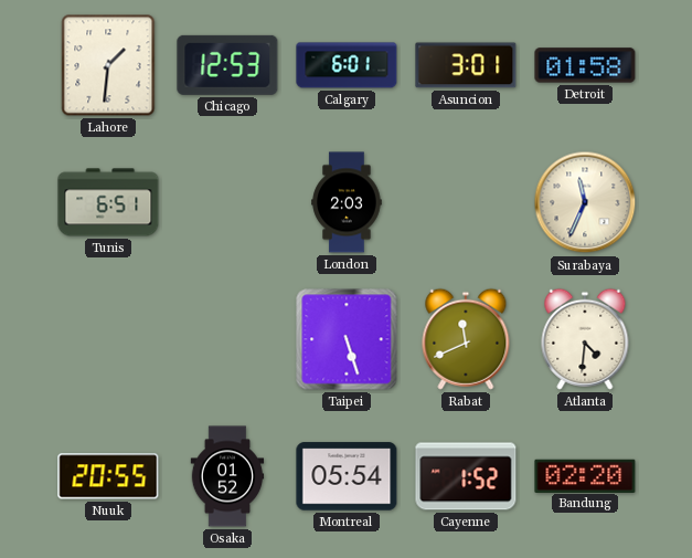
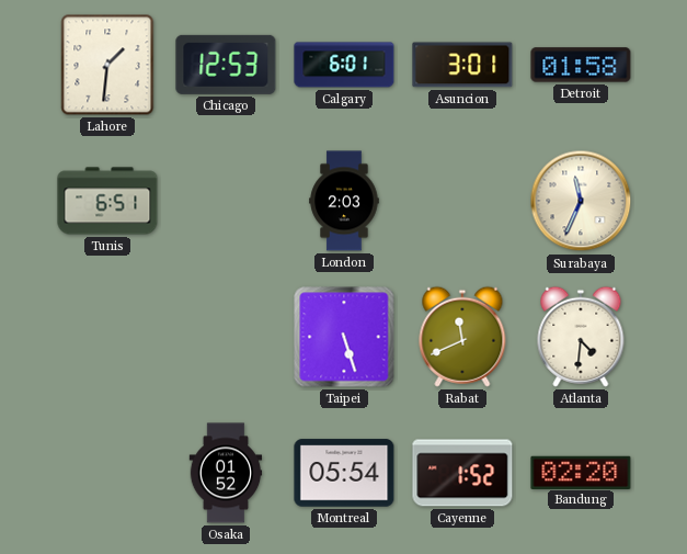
Nuuk: 20:55 -> none
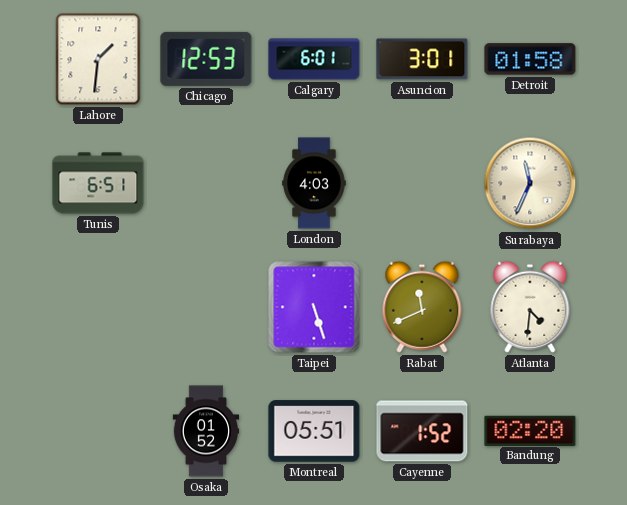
London: 2:03 -> 4:03
Montreal: 05:54 -> 05:51
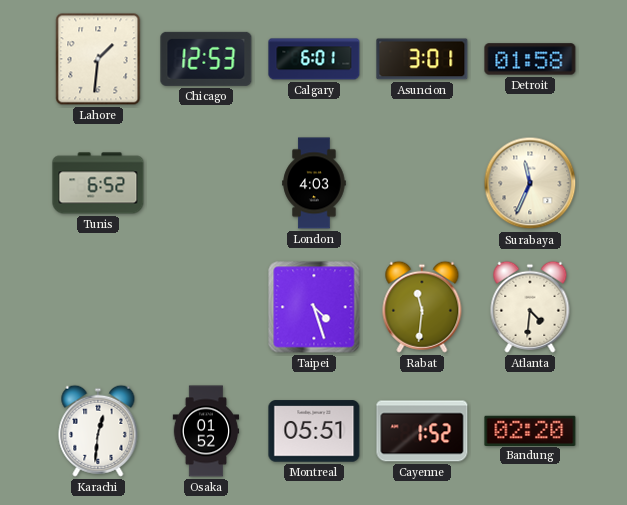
Tunis: 6:51 -> 6:52
Taipei: 5:27 -> 4:27
Rabat: 11:41 -> 11:31
Karachi: none -> 12:31
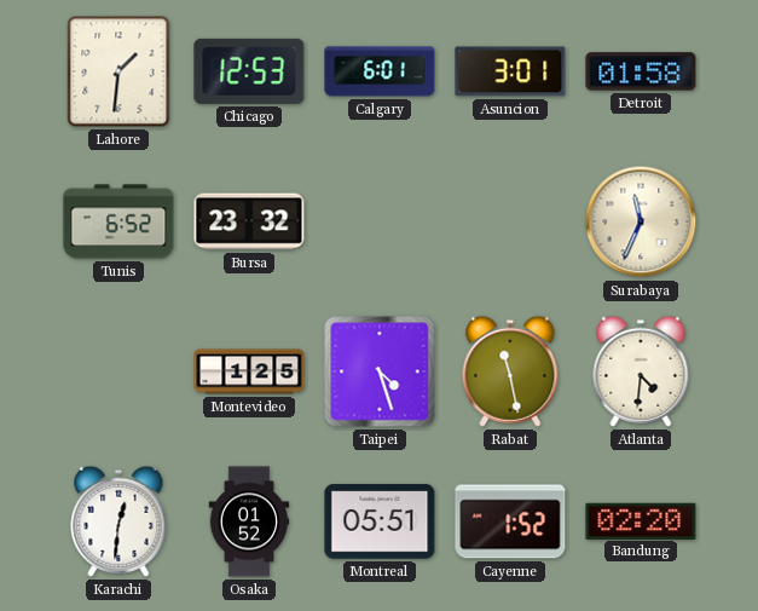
Bursa: none -> 23:32
London: 4:03 -> none
Montevideo: none -> 1:25
Rabat: 11:31 -> 11:28
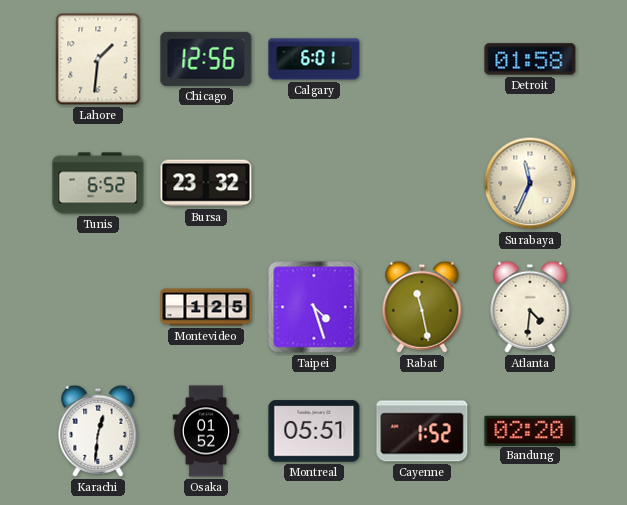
Chicago: 12:53 -> 12:56
Asuncion: 3:01 -> none
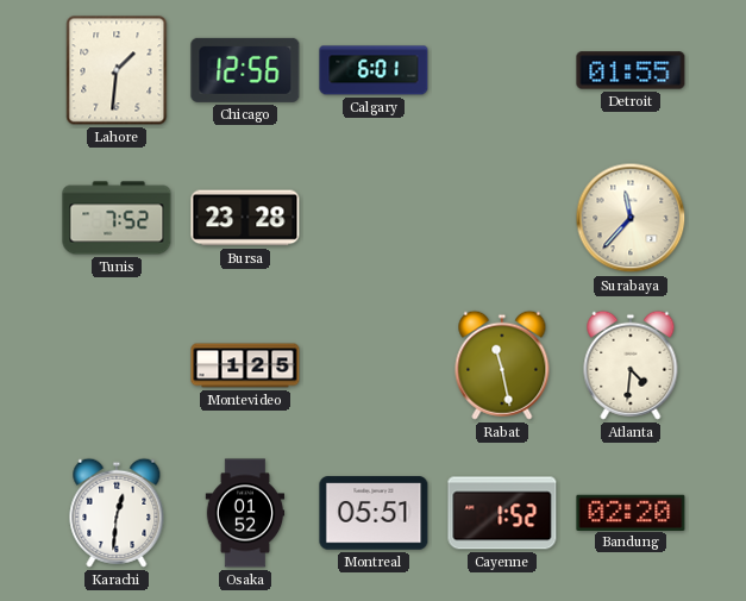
Detroit: 01:58 -> 01:55
Tunis: 6:52 -> 7:52
Bursa: 23:32 -> 23:28
Surabaya: 11:34 -> 11:37
Taipei: 4:27 -> none
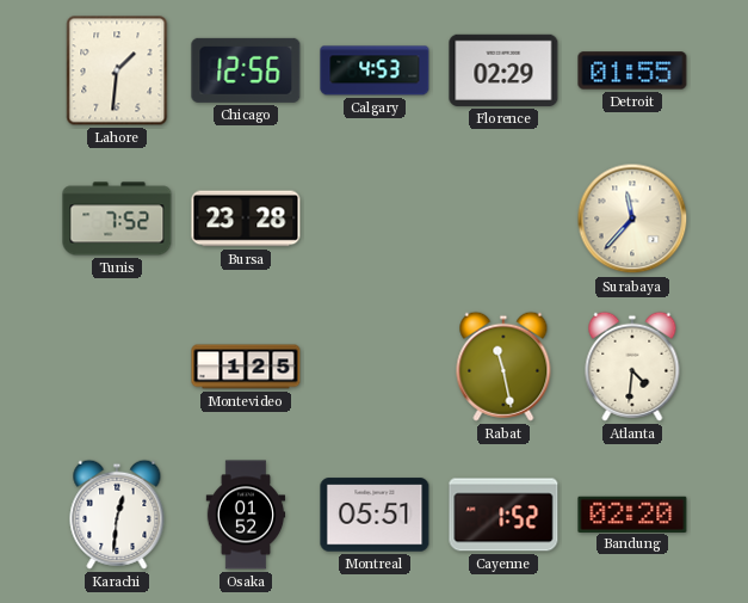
Calgary: 6:01 -> 4:53
Florence: none -> 02:29
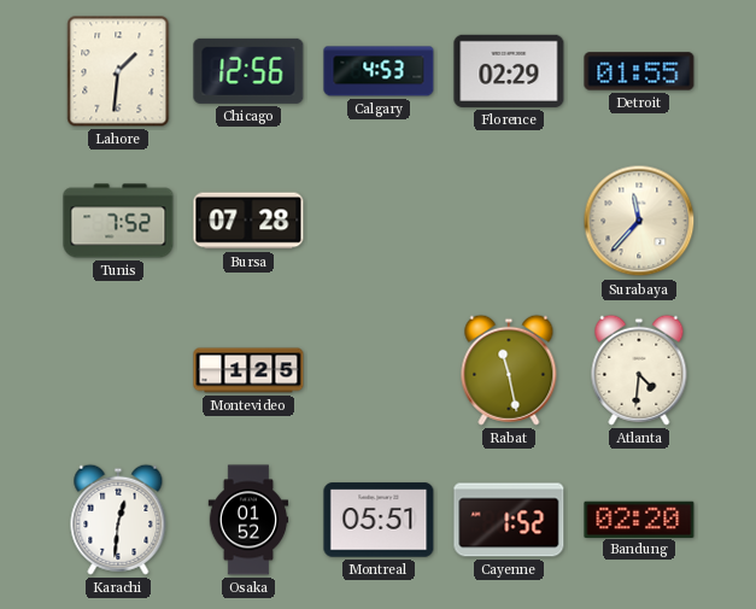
Bursa: 23:28 -> 07:28
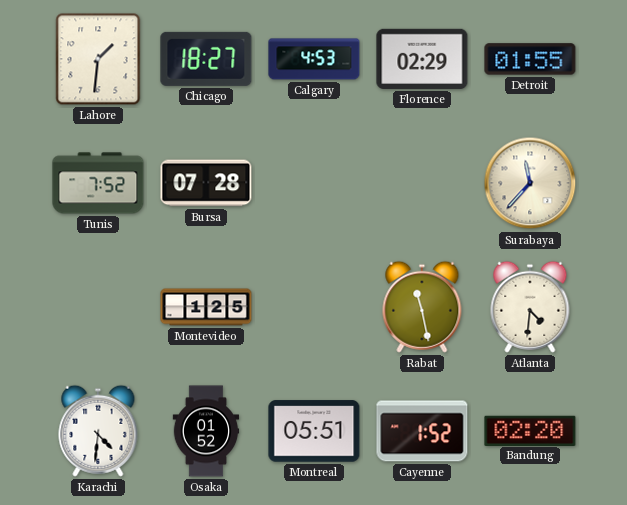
Chicago: 12:56 -> 18:27
Karachi: 12:31 -> 4:31
